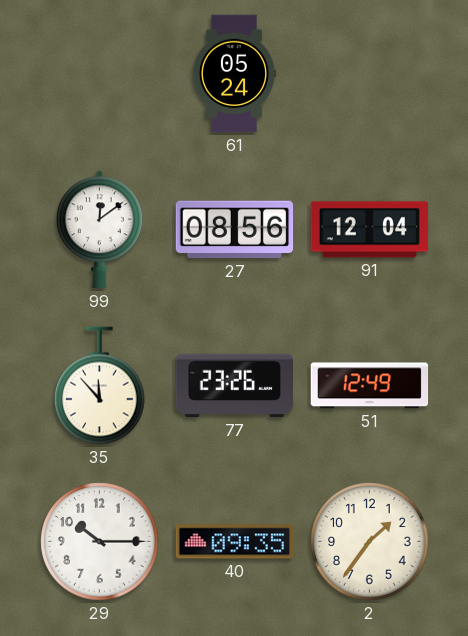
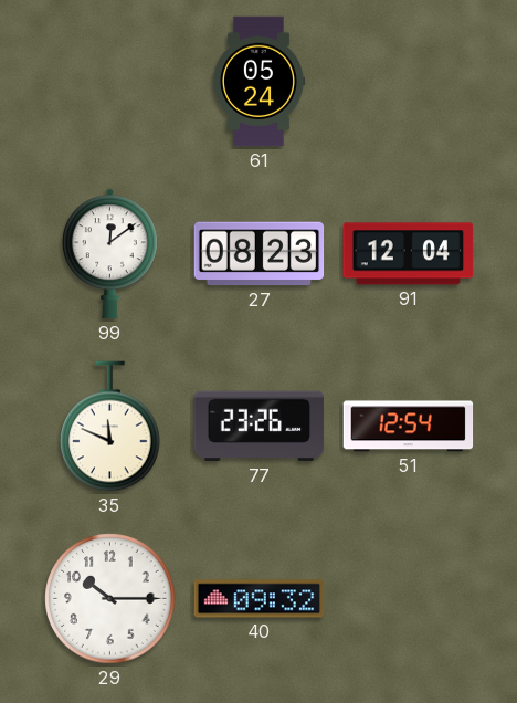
27: 08:56 -> 08:23
35: 11:53 -> 11:49
51: 12:49 -> 12:54
40: 09:35 -> 09:32
2: 1:36 -> none
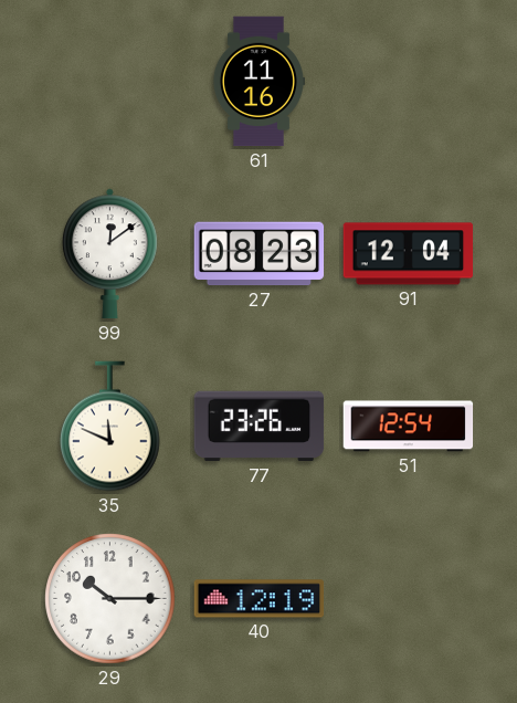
61: 05:24 -> 11:16
40: 09:32 -> 12:19
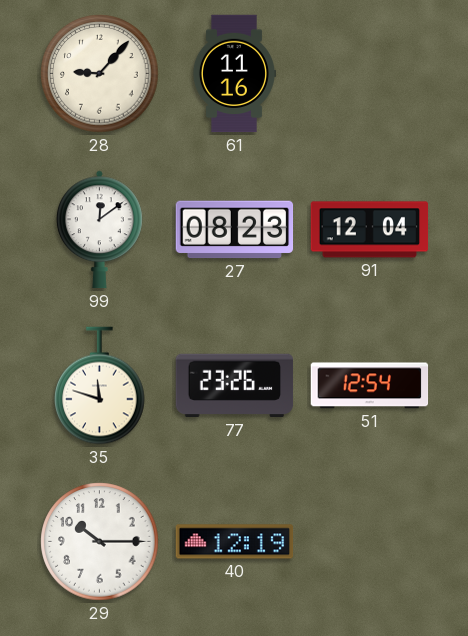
28: none -> 9:07
35: 11:49 -> 11:48
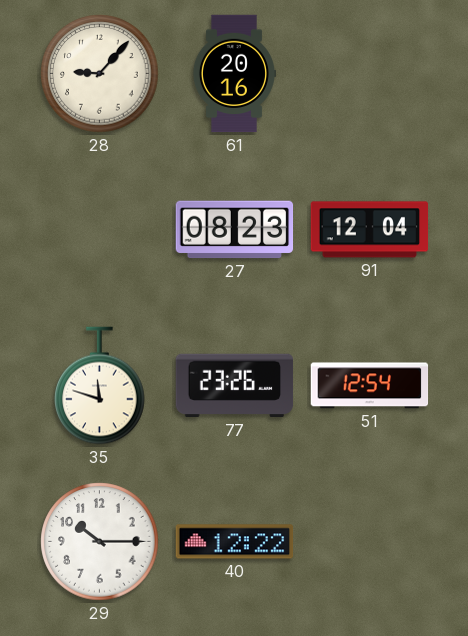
61: 11:16 -> 20:16
99: 12:09 -> none
40: 12:19 -> 12:22
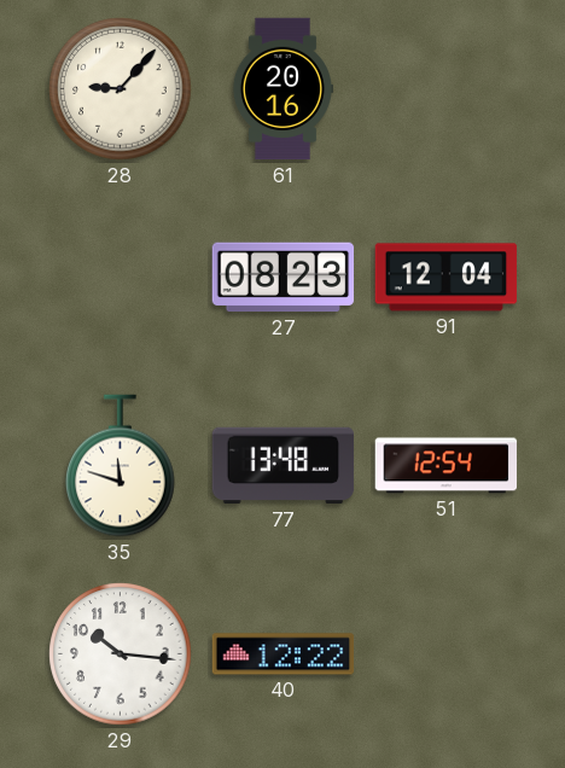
77: 23:26 -> 13:48
29: 10:15 -> 10:16
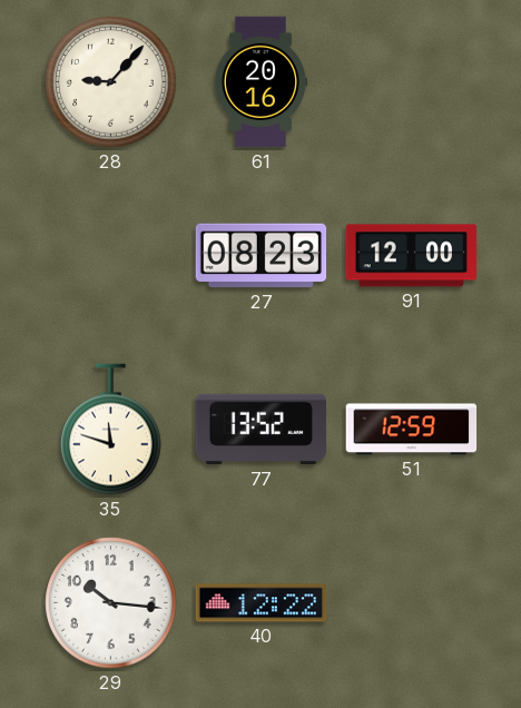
91: 12:04 -> 12:00
77: 13:48 -> 13:52
51: 12:54 -> 12:59
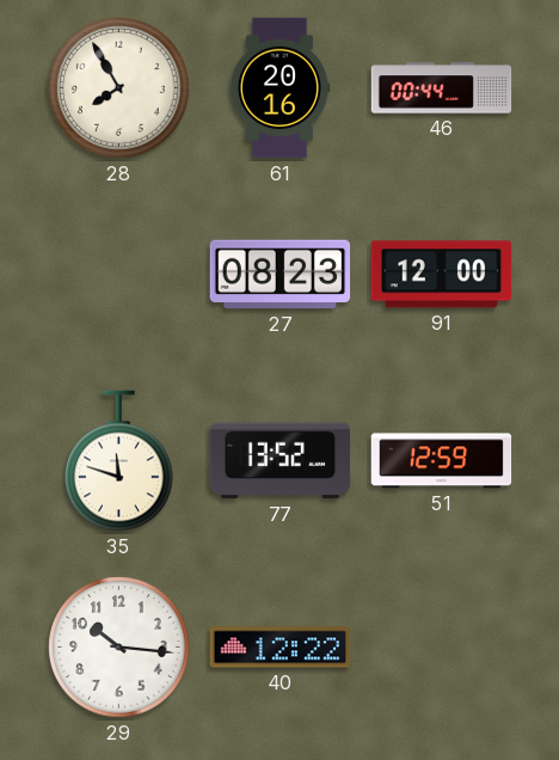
28: 9:07 -> 7:55
46: none -> 00:44
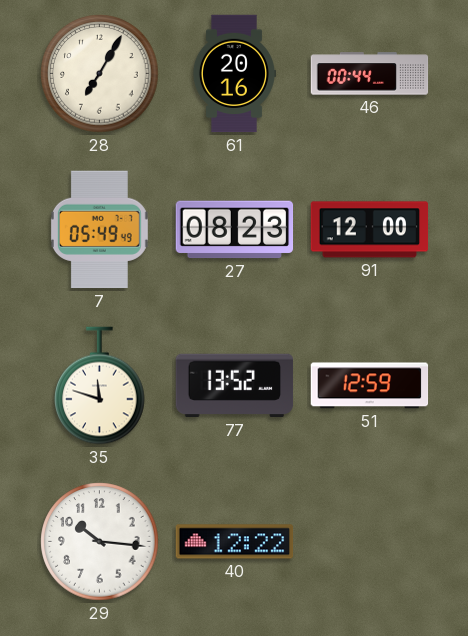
28: 7:55 -> 7:05
7: none -> 05:49
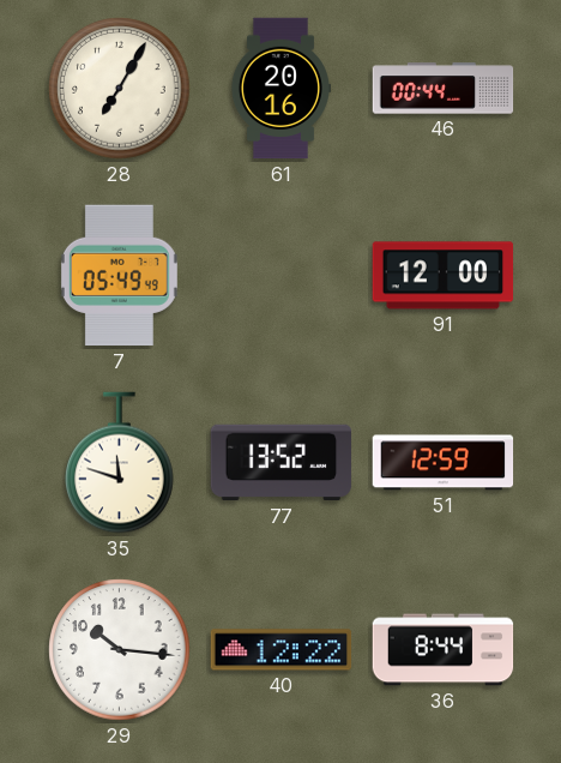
27: 08:23 -> none
36: none -> 8:44
